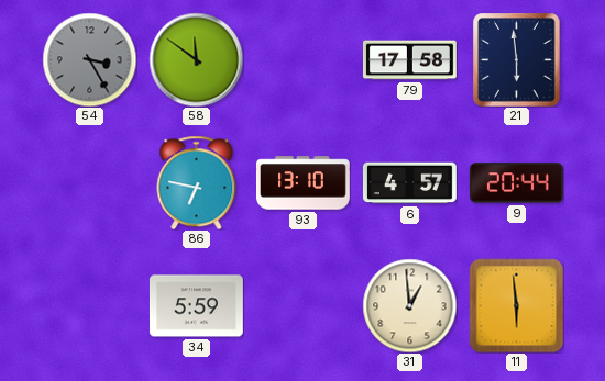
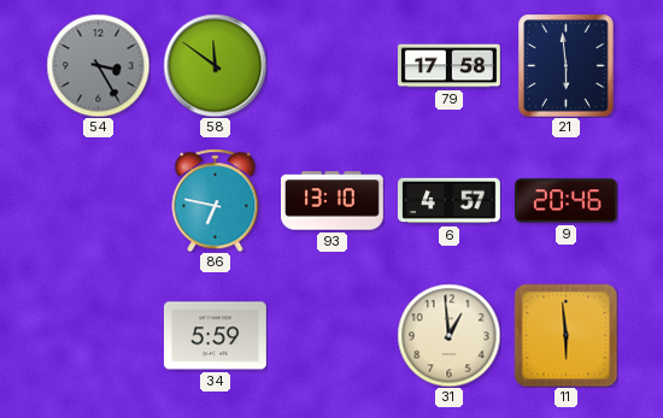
9: 20:44 -> 20:46
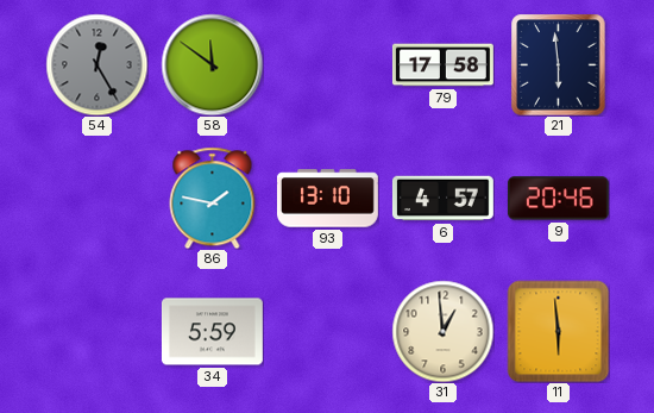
54: 3:25 -> 12:25
86: 6:47 -> 1:47
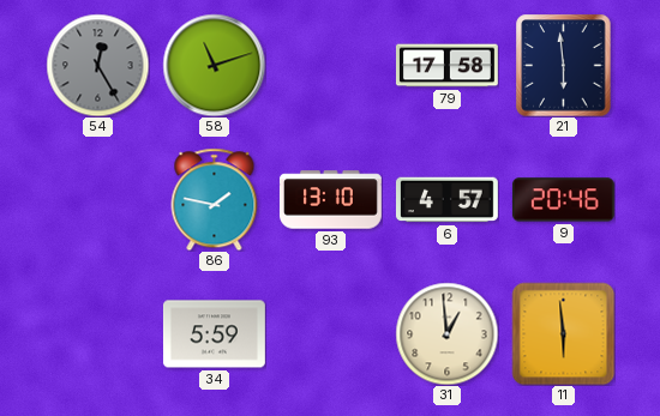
58: 11:51 -> 11:12
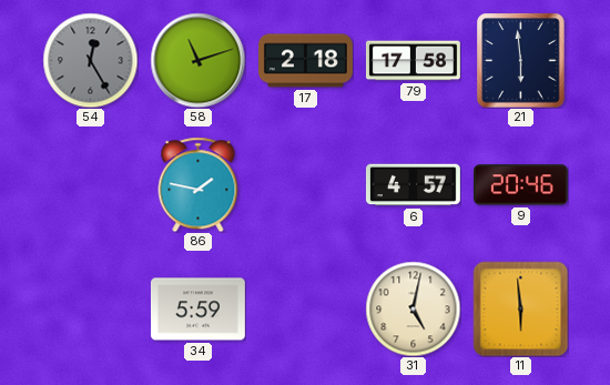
17: none -> 2:18
93: 13:10 -> none
31: 12:59 -> 5:02
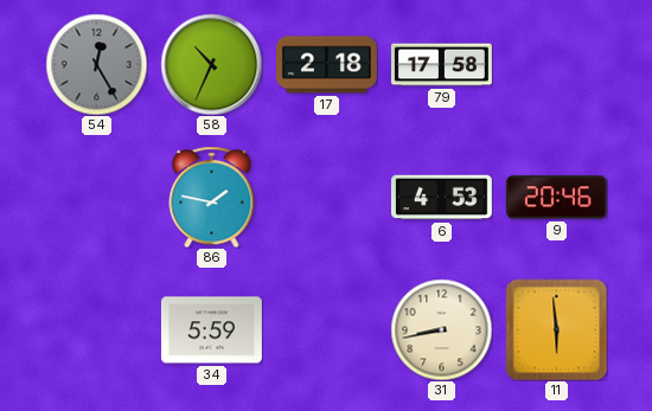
58: 11:12 -> 10:34
21: 5:59 -> none
6: 4:57 -> 4:53
31: 5:02 -> 8:43
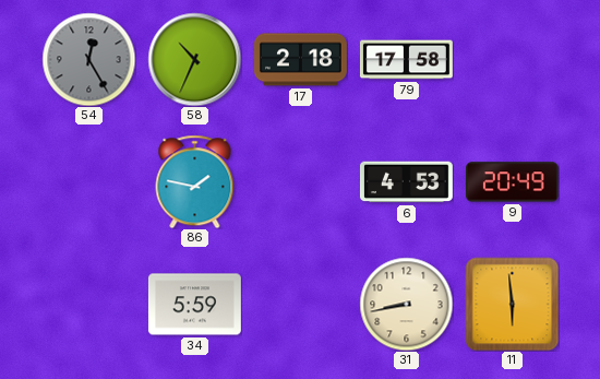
9: 20:46 -> 20:49
